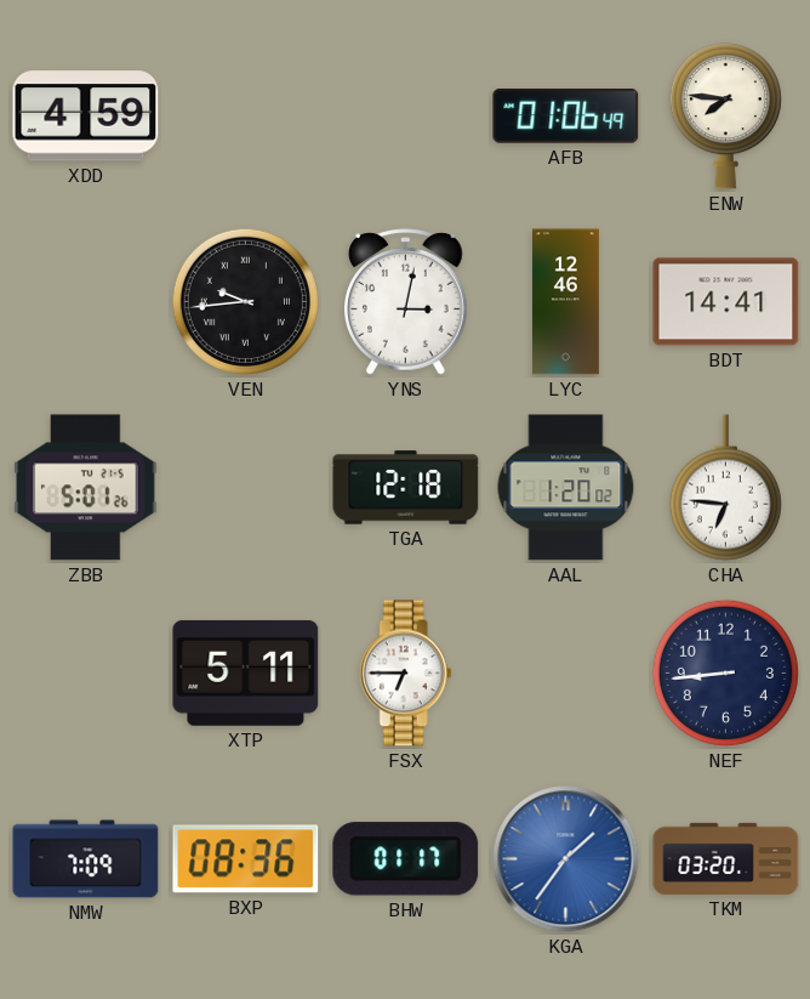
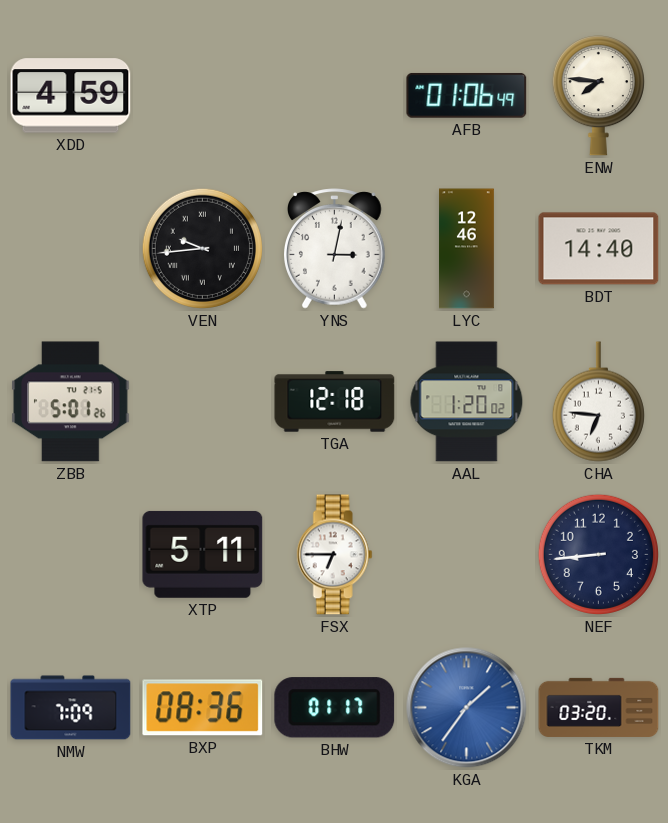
BDT: 14:41 -> 14:40
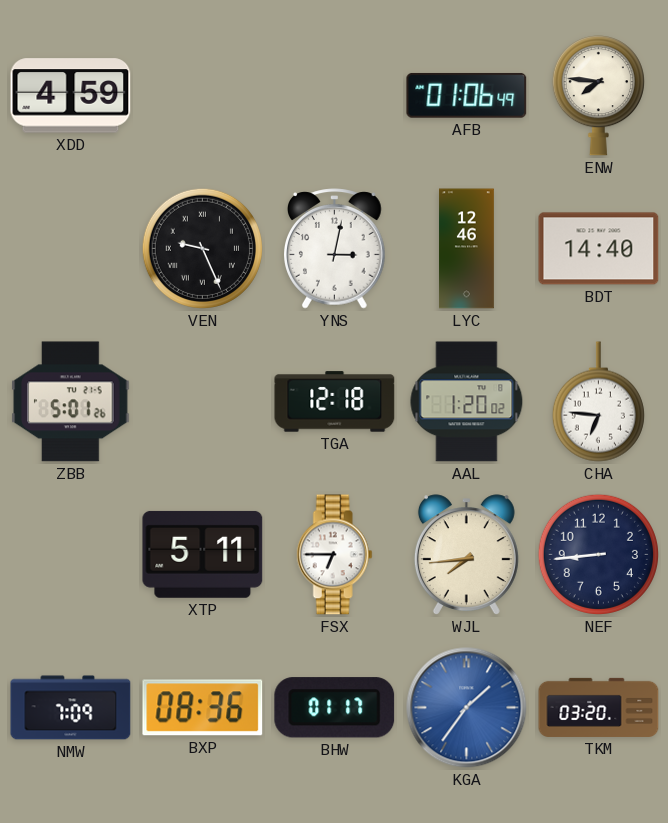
VEN: 9:44 -> 9:26
WJL: none -> 7:44
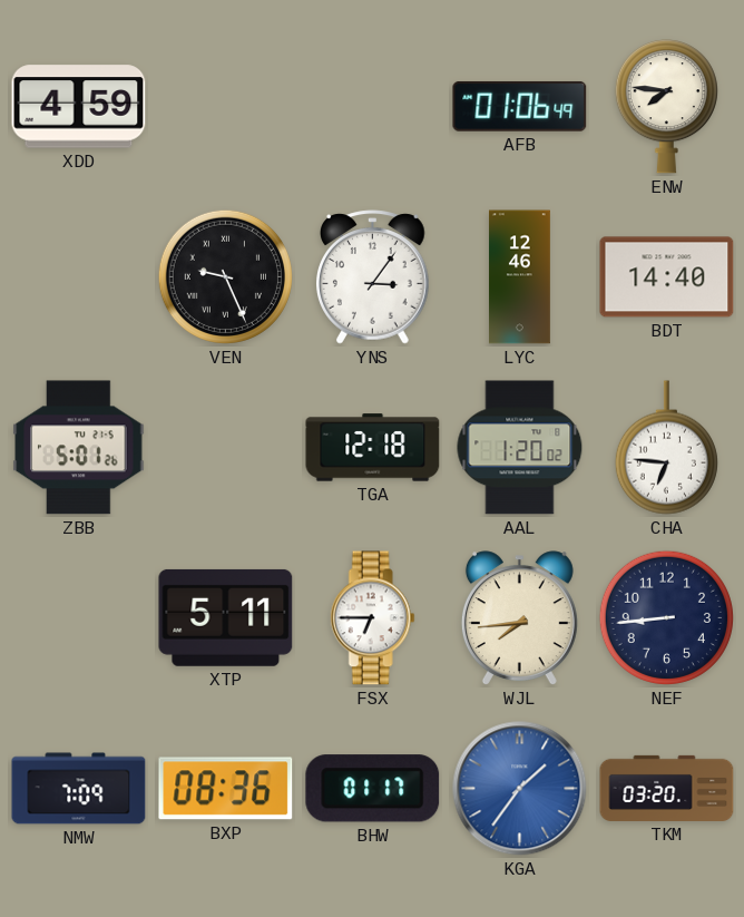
YNS: 3:02 -> 3:06
